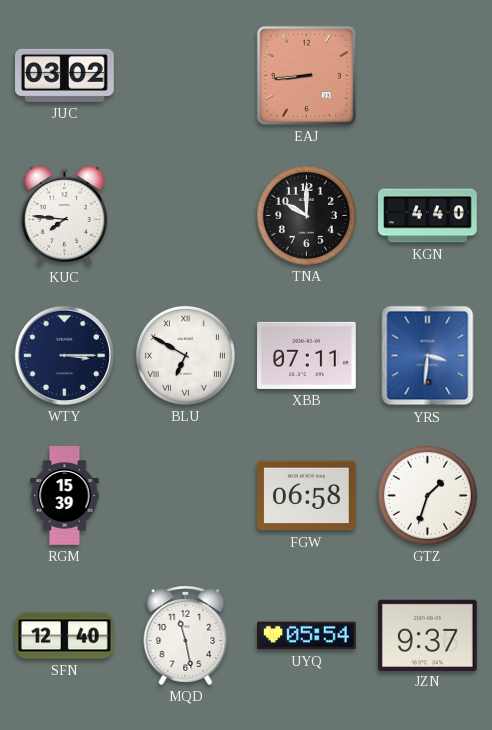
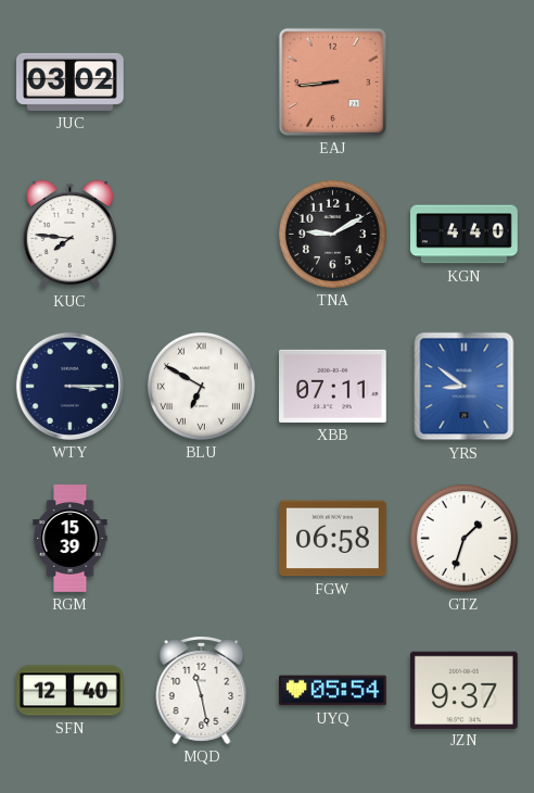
TNA: 10:00 -> 9:10
YRS: 3:31 -> 8:51
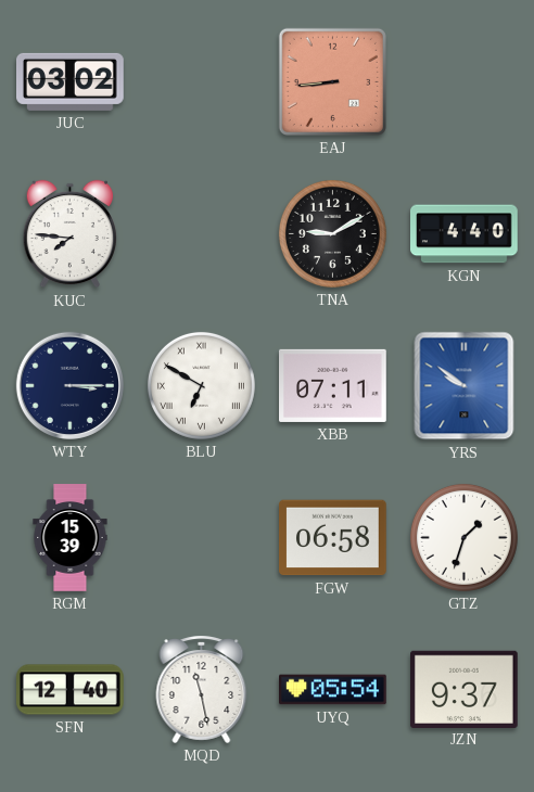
YRS: 8:51 -> 9:51
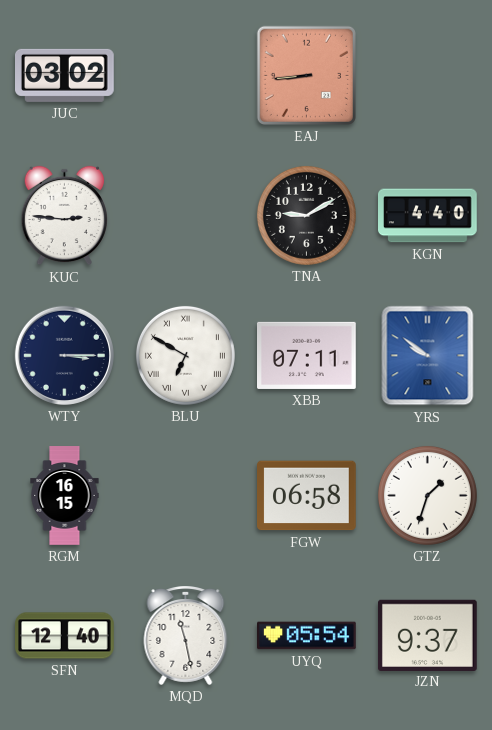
KUC: 7:46 -> 2:46
RGM: 15:39 -> 16:15
